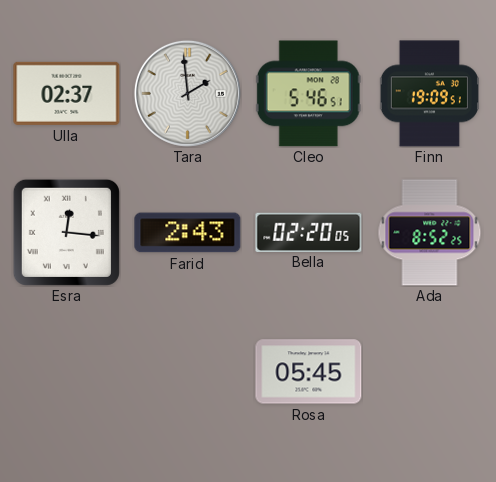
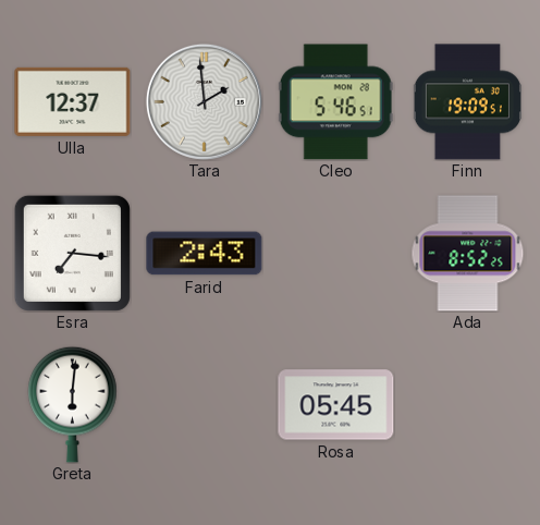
Ulla: 02:37 -> 12:37
Esra: 12:16 -> 7:16
Bella: 02:20 -> none
Greta: none -> 6:01
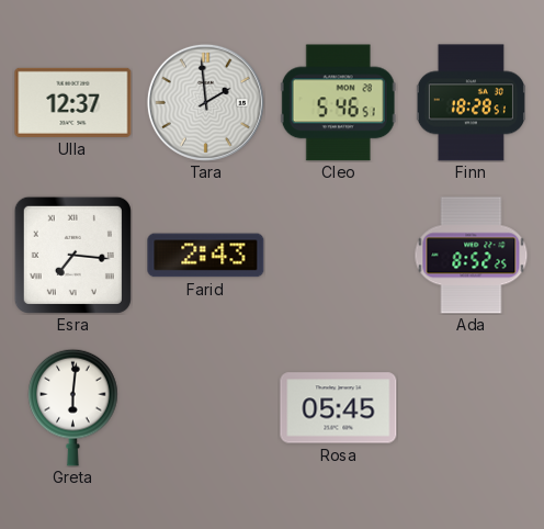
Finn: 19:09 -> 18:28
